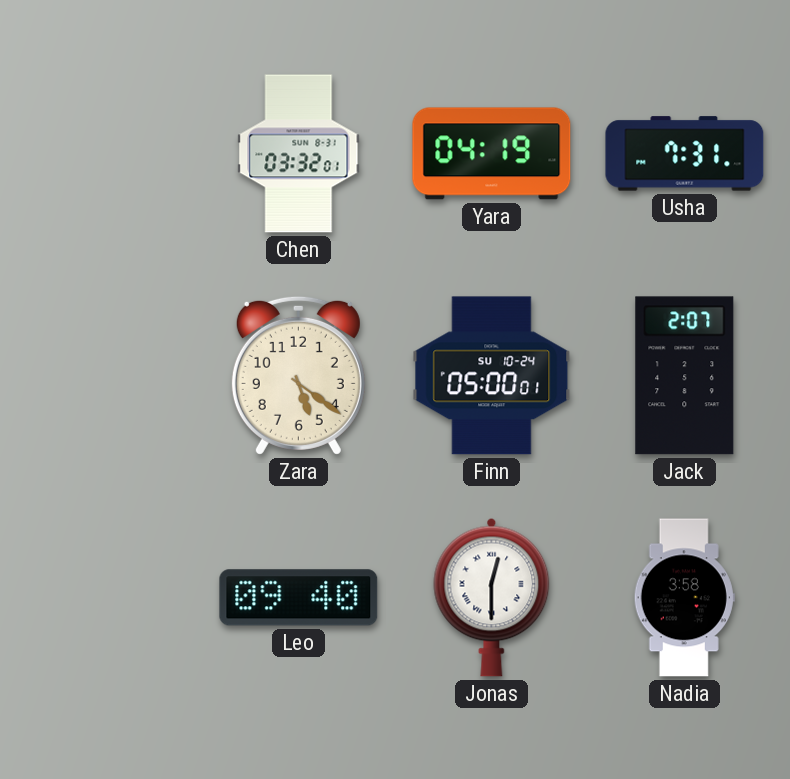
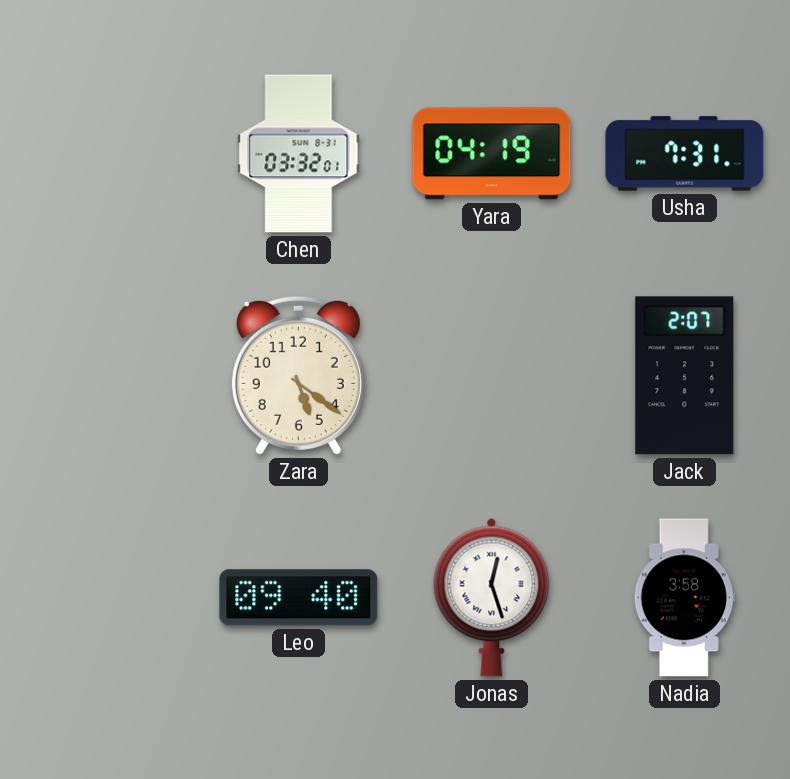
Finn: 05:00 -> none
Jonas: 12:30 -> 12:27
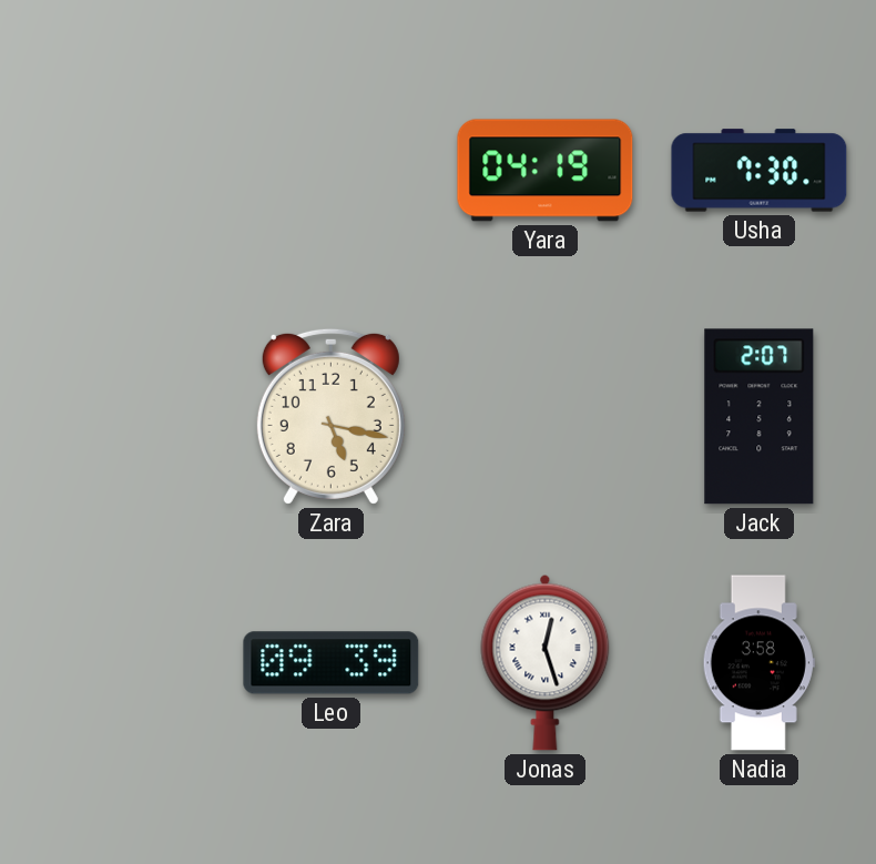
Chen: 03:32 -> none
Usha: 7:31 -> 7:30
Zara: 5:21 -> 5:17
Leo: 09:40 -> 09:39
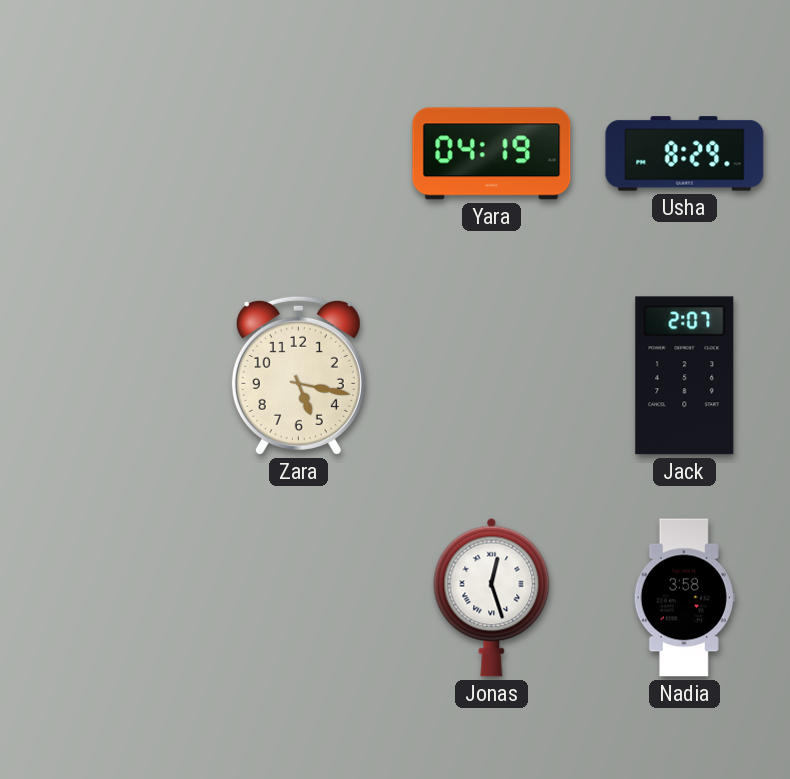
Usha: 7:30 -> 8:29
Leo: 09:39 -> none
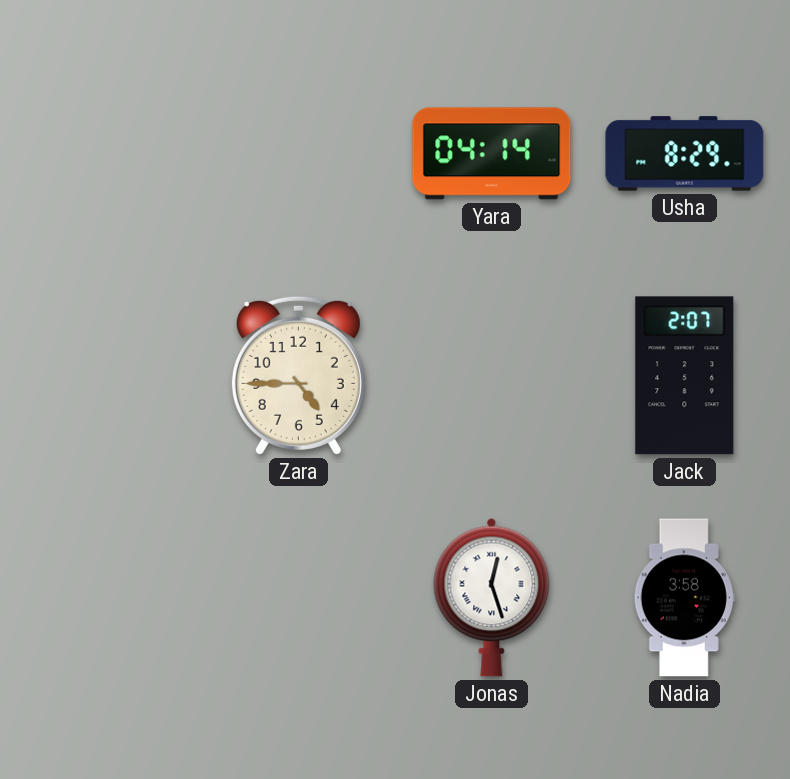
Yara: 04:19 -> 04:14
Zara: 5:17 -> 4:45
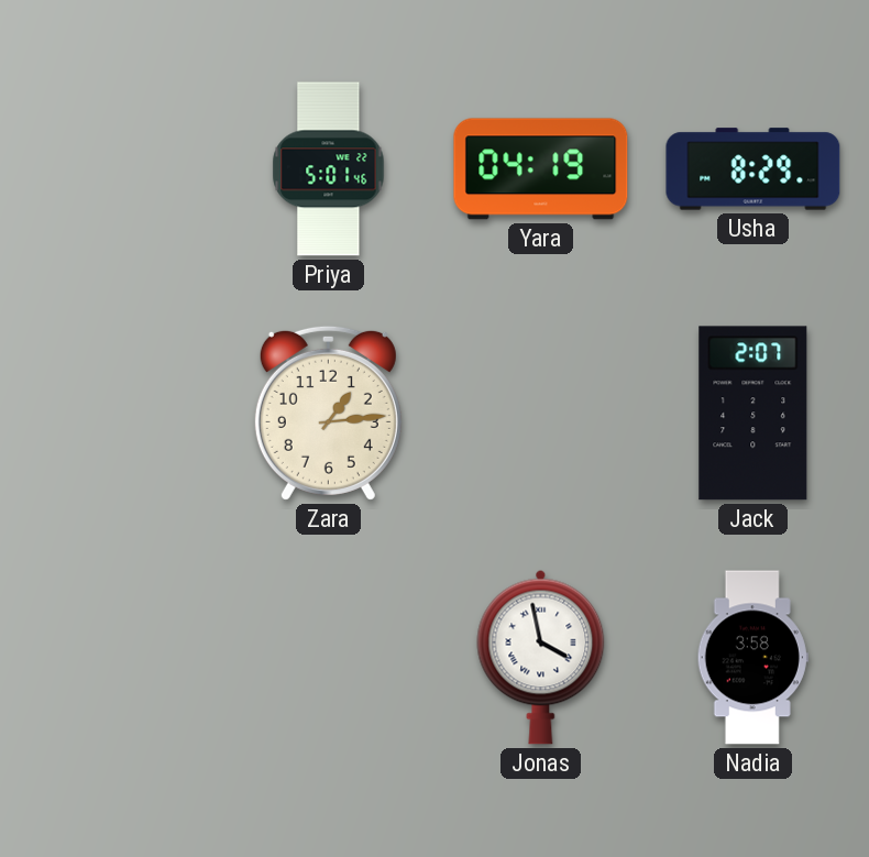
Priya: none -> 5:01
Yara: 04:14 -> 04:19
Zara: 4:45 -> 1:14
Jonas: 12:27 -> 3:58
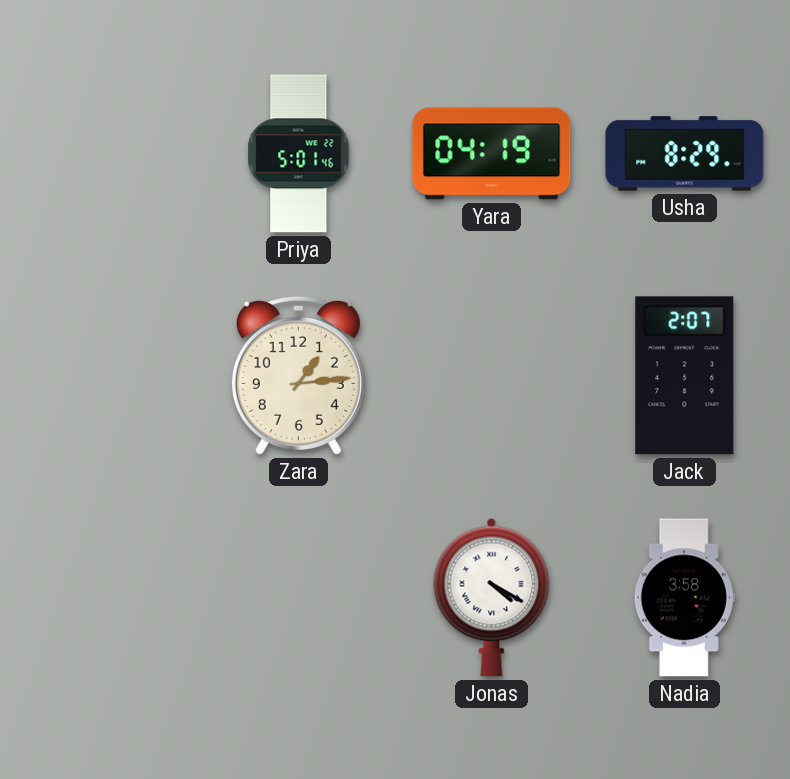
Jonas: 3:58 -> 4:20
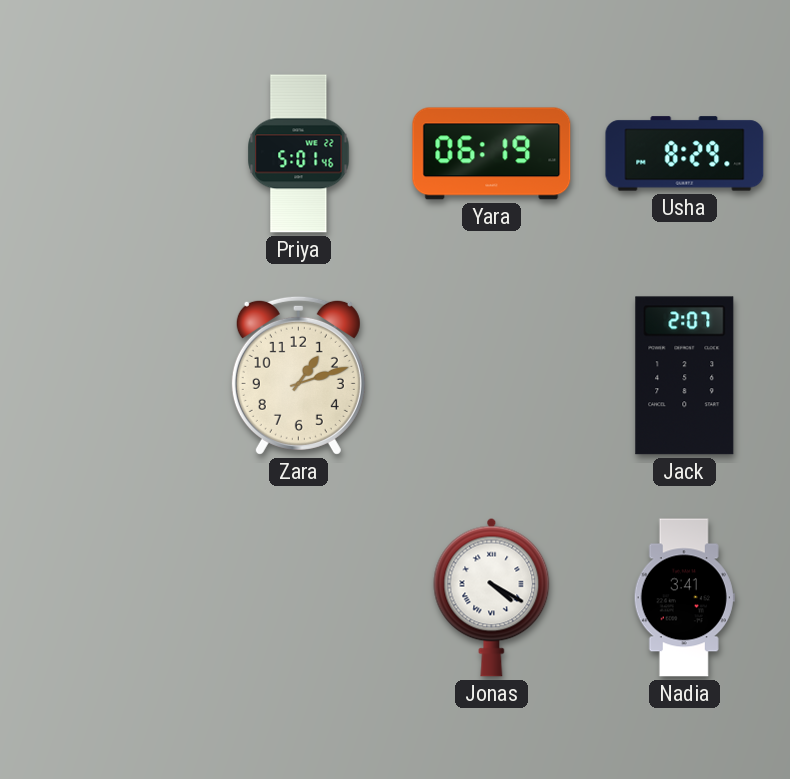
Yara: 04:19 -> 06:19
Zara: 1:14 -> 1:12
Nadia: 3:58 -> 3:41
